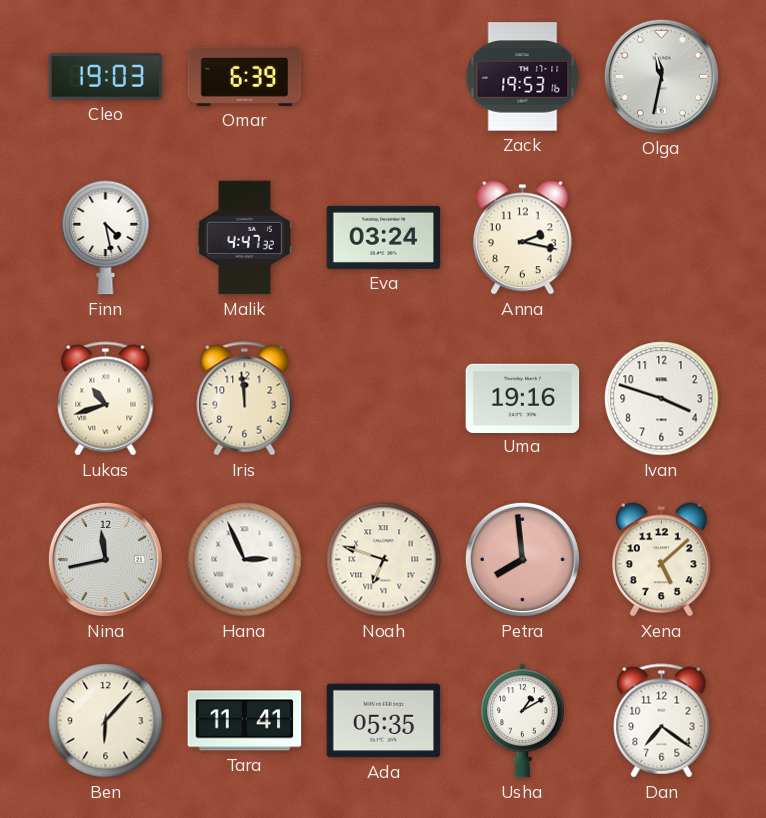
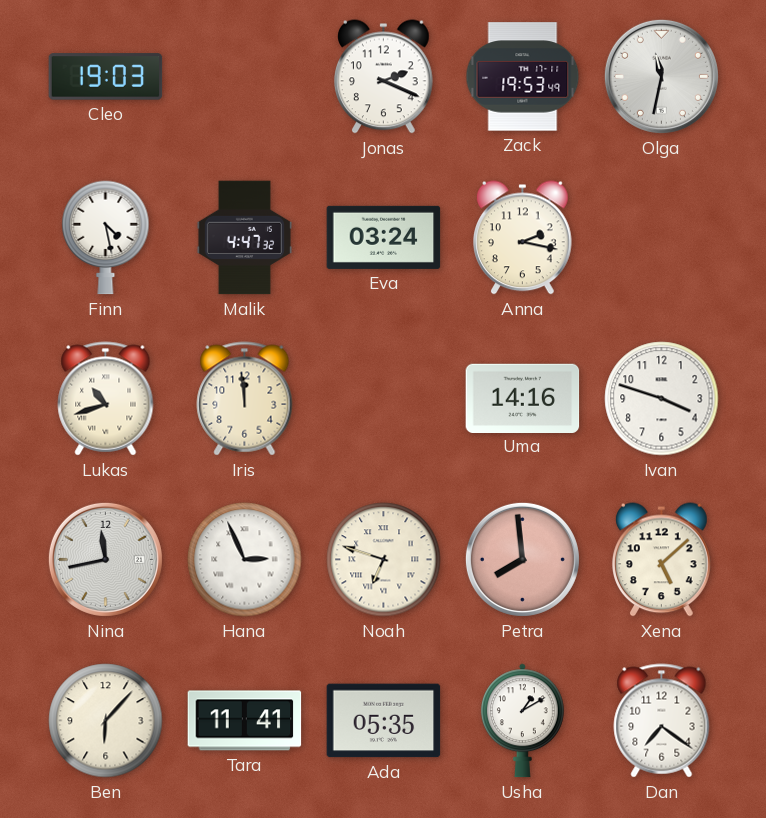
Omar: 6:39 -> none
Jonas: none -> 2:19
Zack: 19:53:16 -> 19:53:49
Uma: 19:16 -> 14:16
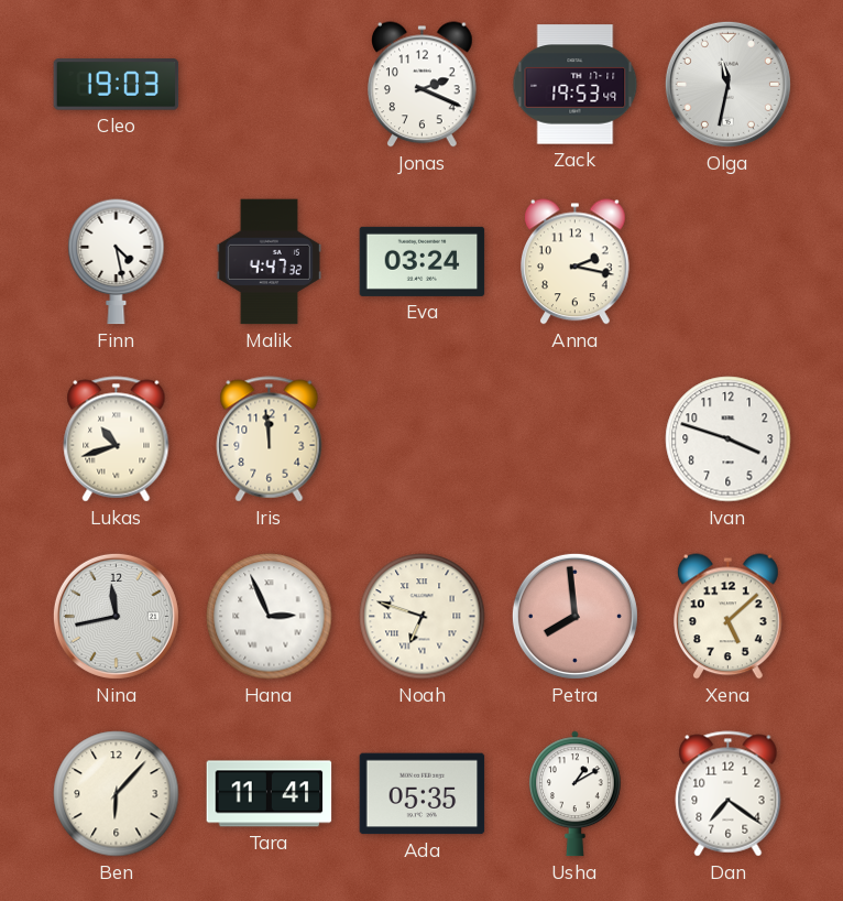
Uma: 14:16 -> none
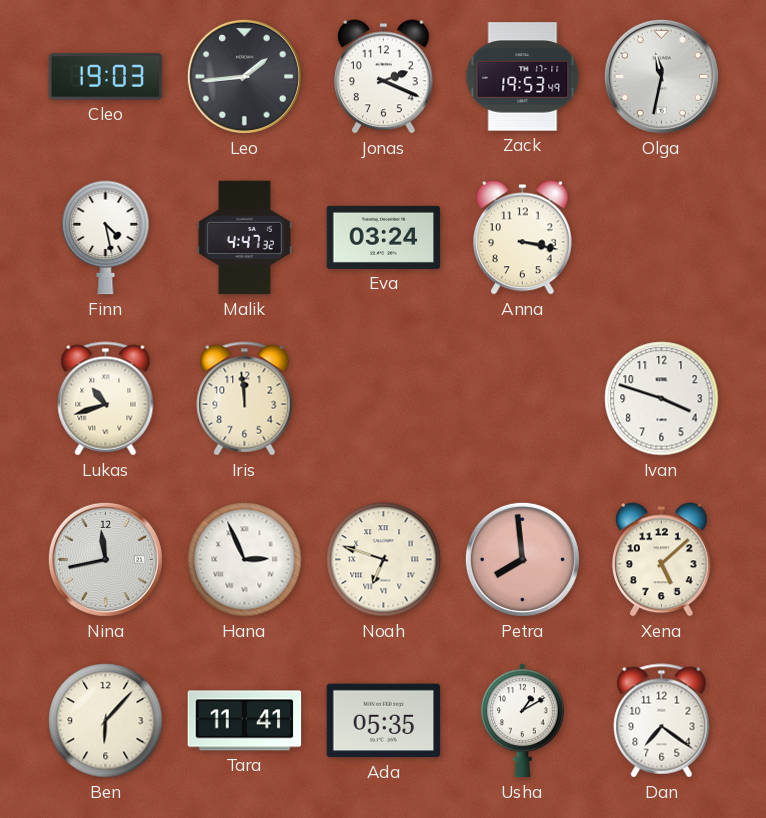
Leo: none -> 1:44
Anna: 2:17 -> 3:17
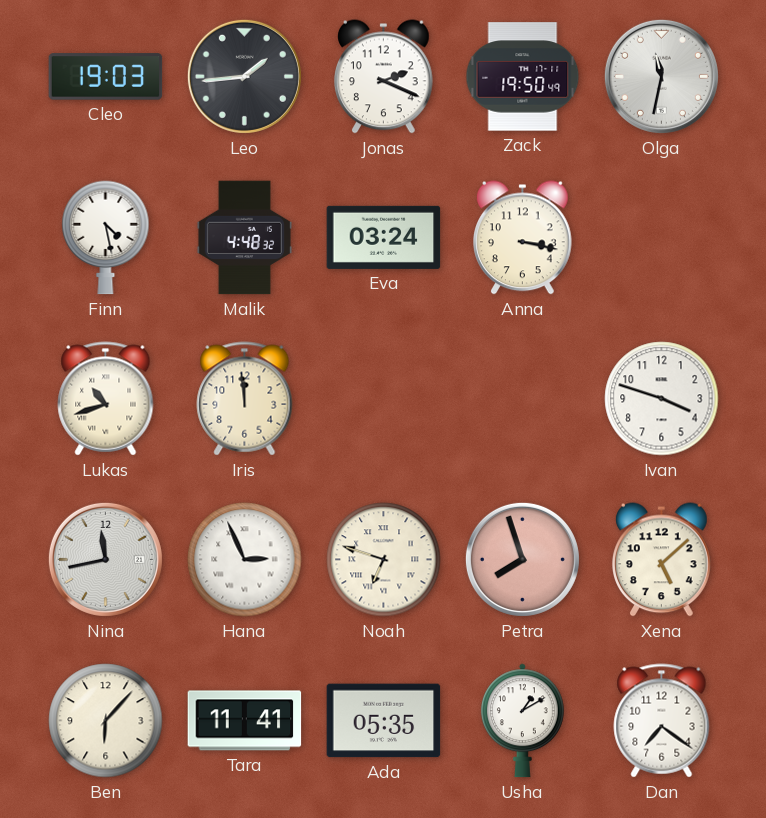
Zack: 19:53 -> 19:50
Malik: 4:47 -> 4:48
Petra: 7:59 -> 7:57
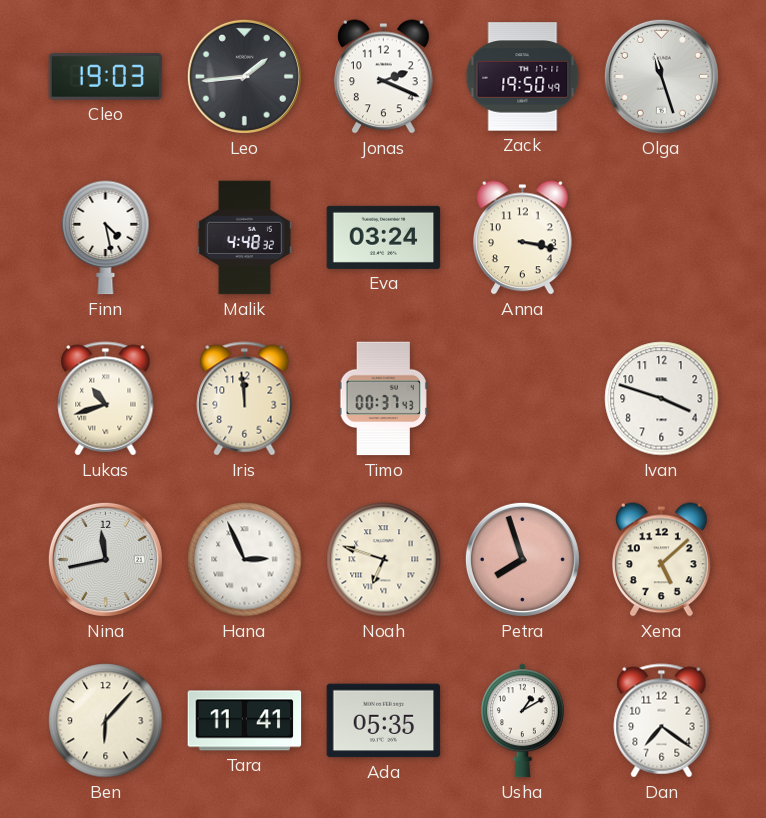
Olga: 11:32 -> 11:27
Timo: none -> 00:37
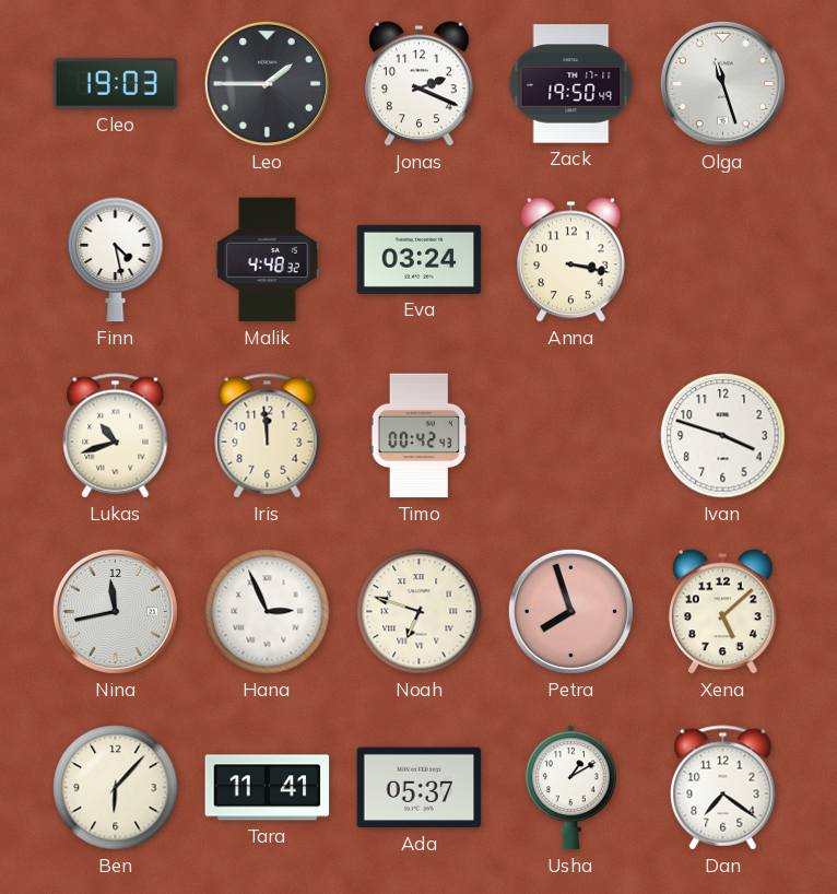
Leo: 1:44 -> 1:45
Timo: 00:37 -> 00:42
Ada: 05:35 -> 05:37
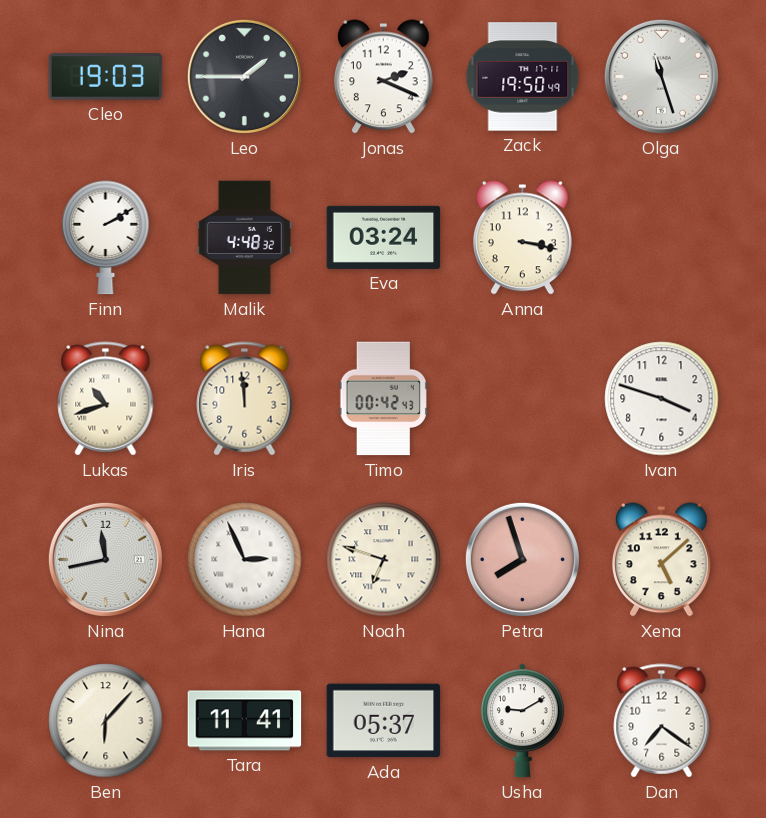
Finn: 4:28 -> 2:10
Usha: 1:10 -> 9:10
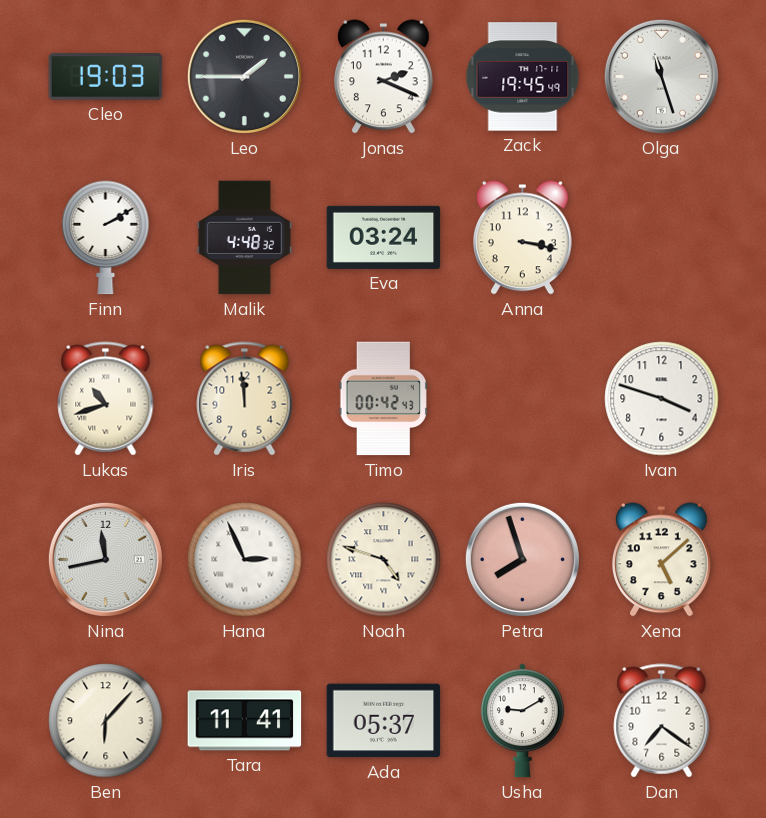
Zack: 19:50 -> 19:45
Noah: 6:48 -> 4:48
